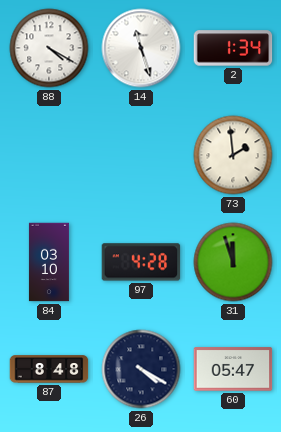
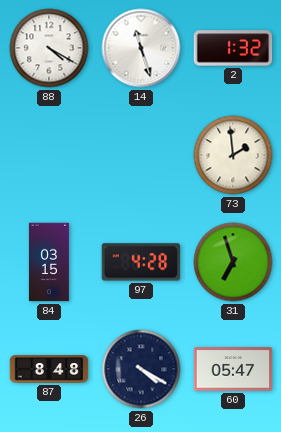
2: 1:34 -> 1:32
84: 03:10 -> 03:15
31: 11:57 -> 6:57
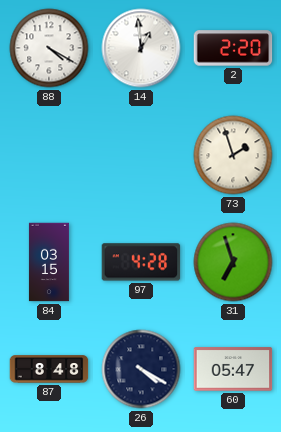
14: 11:27 -> 12:59
2: 1:32 -> 2:20
73: 1:59 -> 1:57
